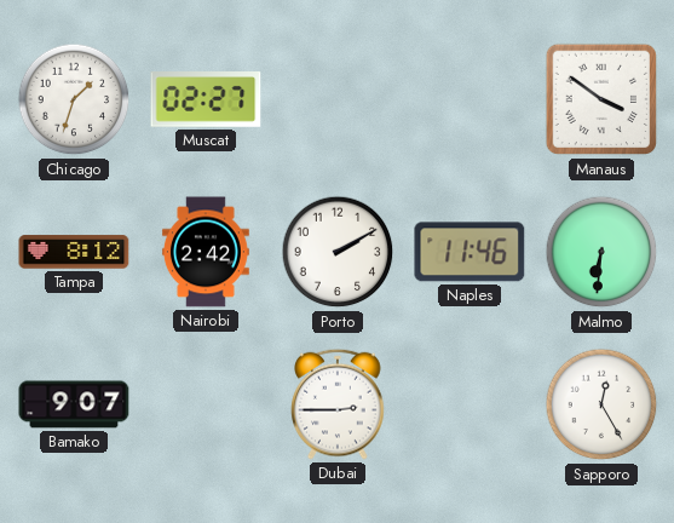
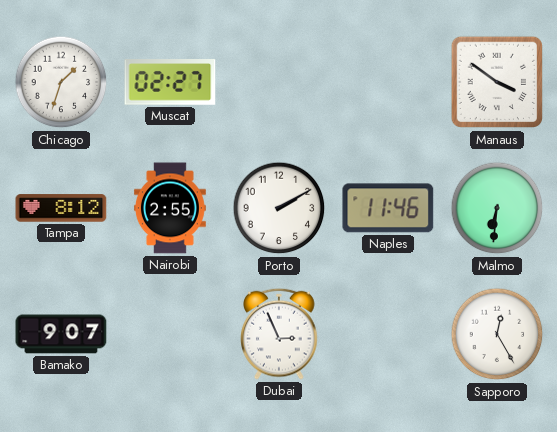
Nairobi: 2:42 -> 2:55
Dubai: 2:45 -> 2:56
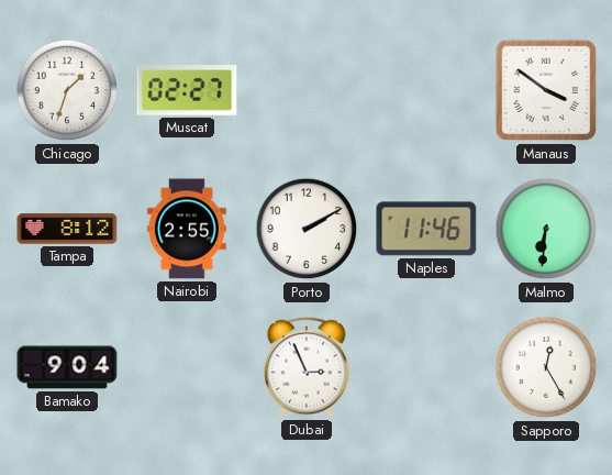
Bamako: 9:07 -> 9:04
